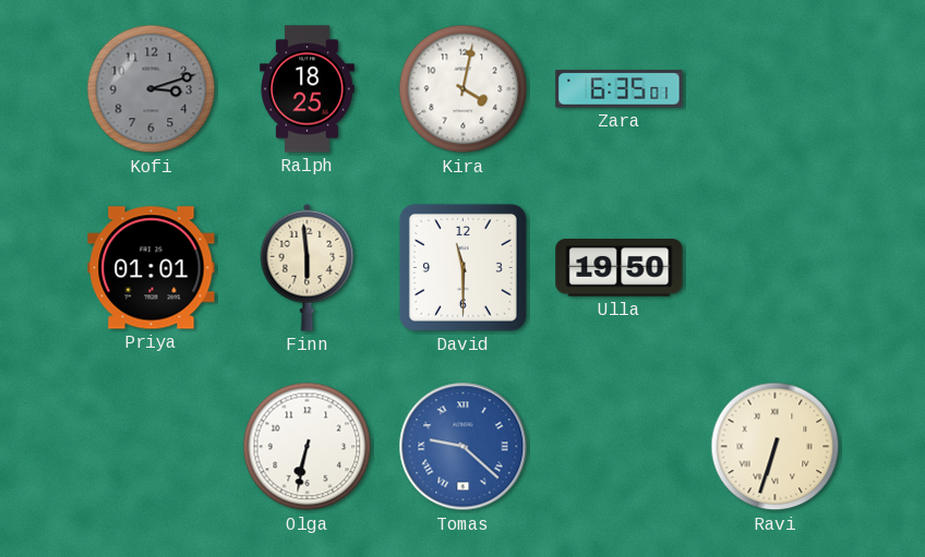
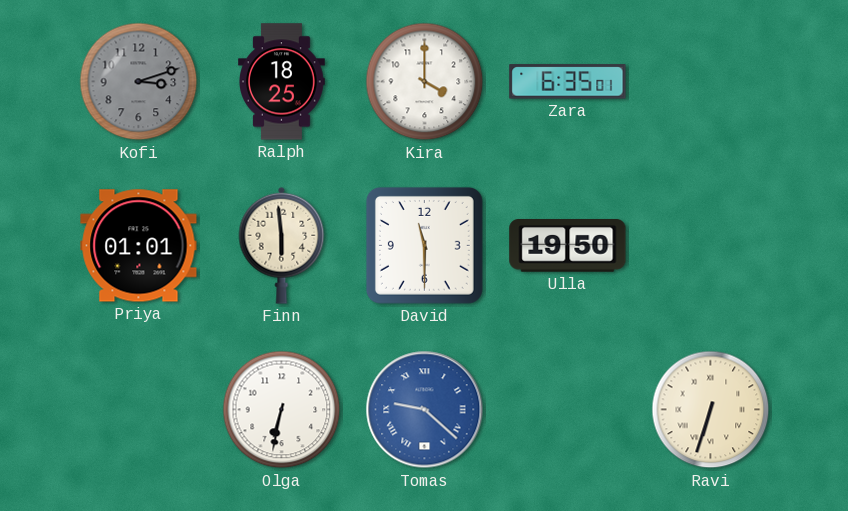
Kira: 4:02 -> 4:00
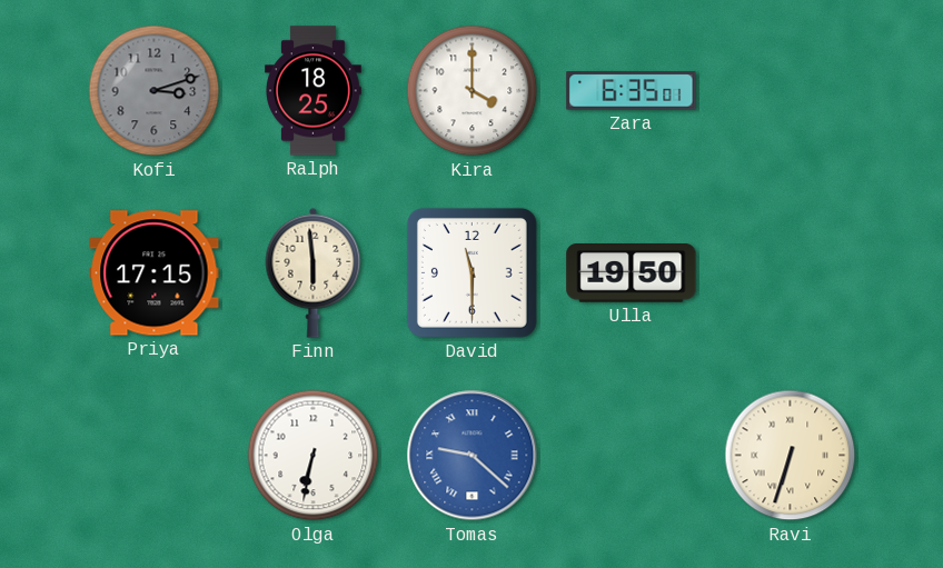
Priya: 01:01 -> 17:15
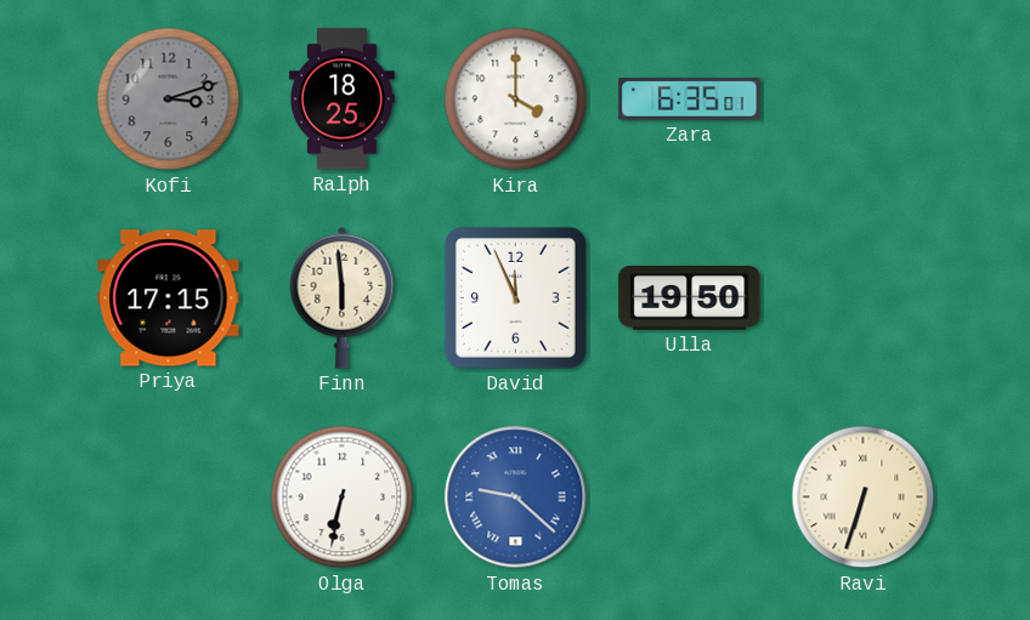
David: 11:30 -> 11:56
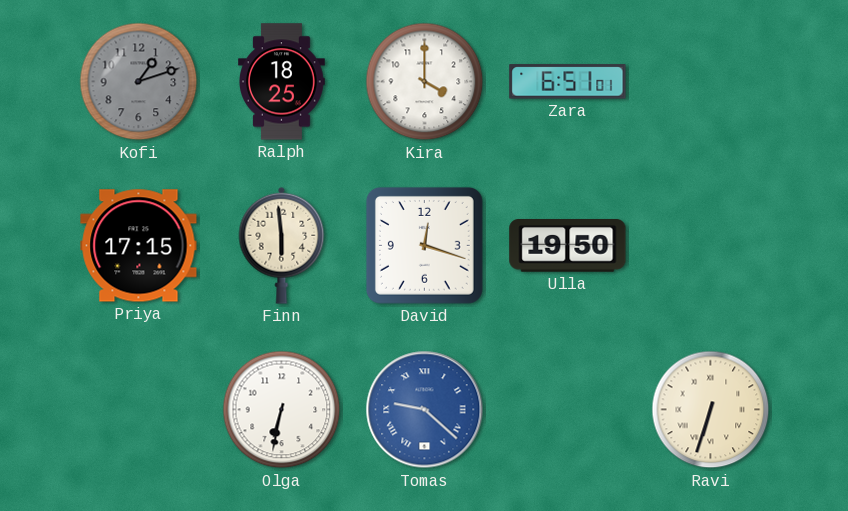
Kofi: 3:12 -> 1:12
Zara: 6:35 -> 6:51
David: 11:56 -> 12:18
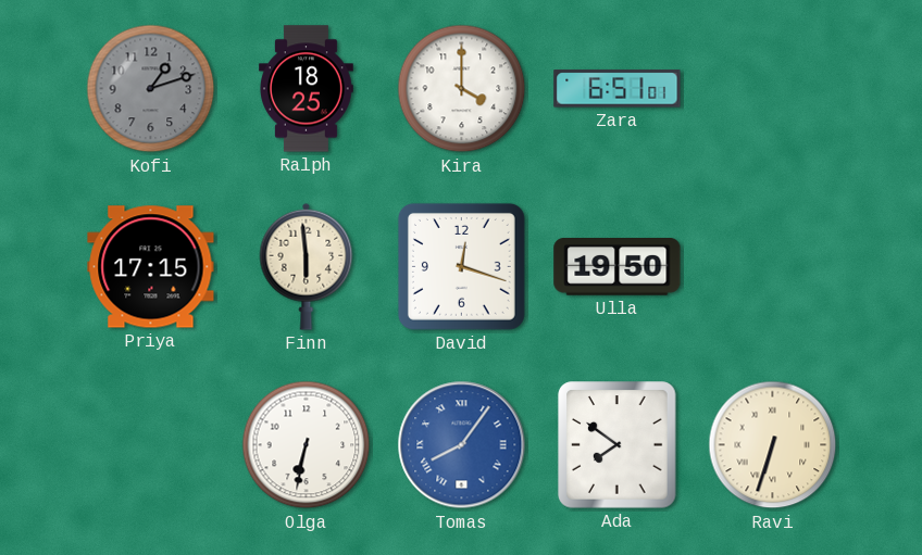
Tomas: 9:22 -> 8:06
Ada: none -> 7:51
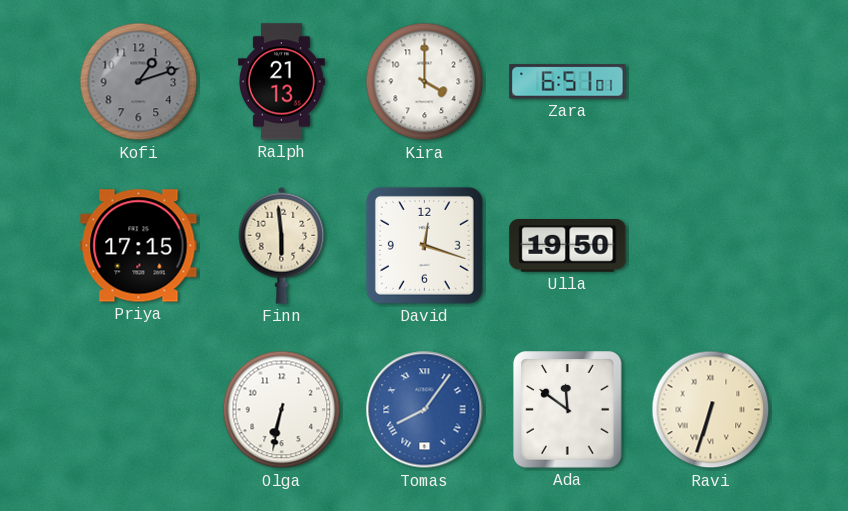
Ralph: 18:25 -> 21:13
Ada: 7:51 -> 11:51
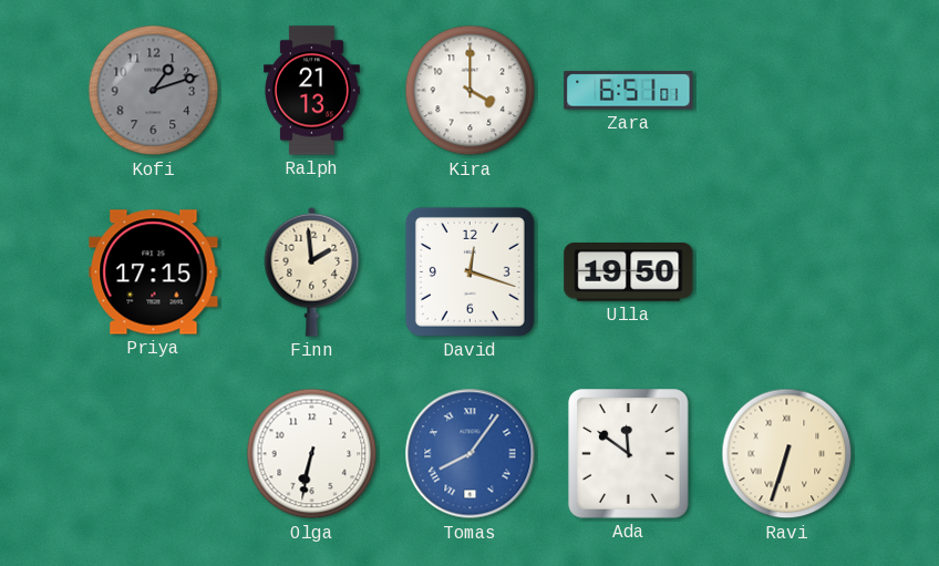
Finn: 5:59 -> 1:59
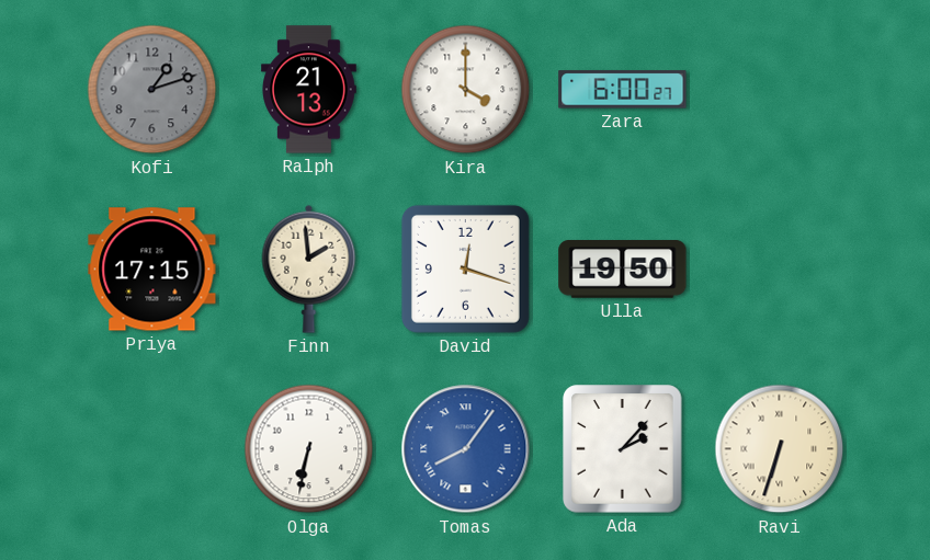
Zara: 6:51 -> 6:00
Ada: 11:51 -> 2:07
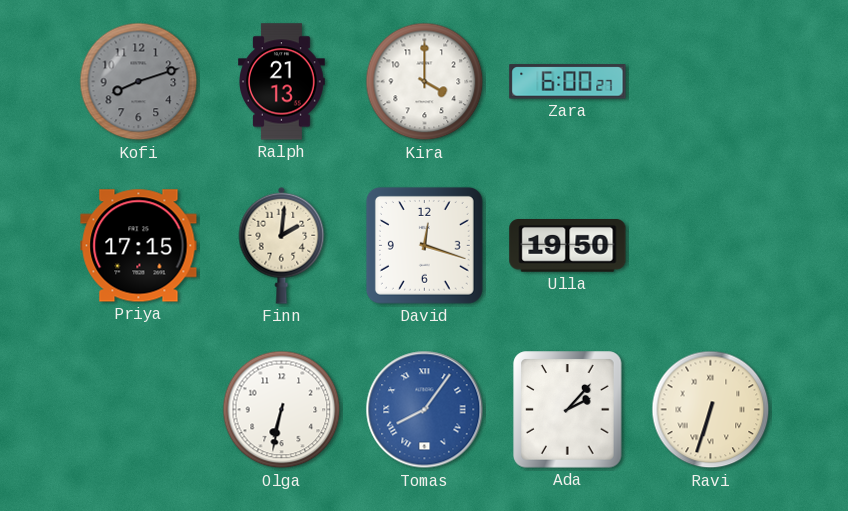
Kofi: 1:12 -> 8:12
Finn: 1:59 -> 2:01
